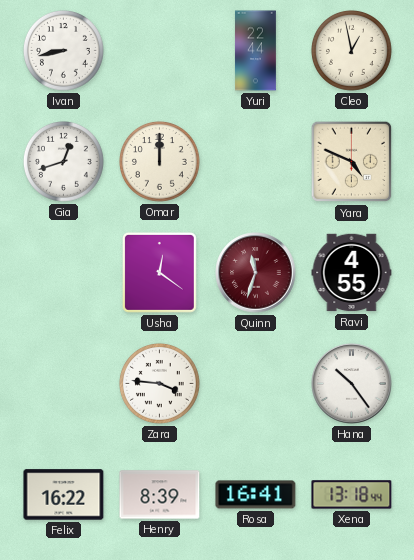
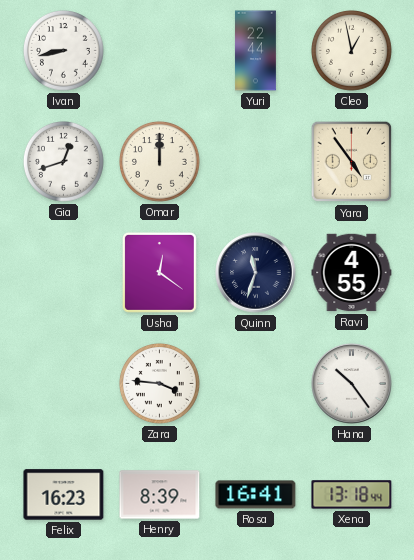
Yara: 4:49 -> 4:54
Quinn dial: burgundy -> navy
Felix: 16:22 -> 16:23
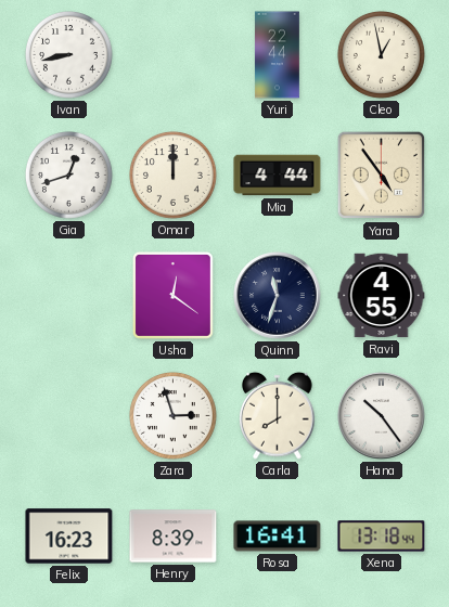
Mia: none -> 4:44
Zara: 3:46 -> 2:57
Carla: none -> 8:00
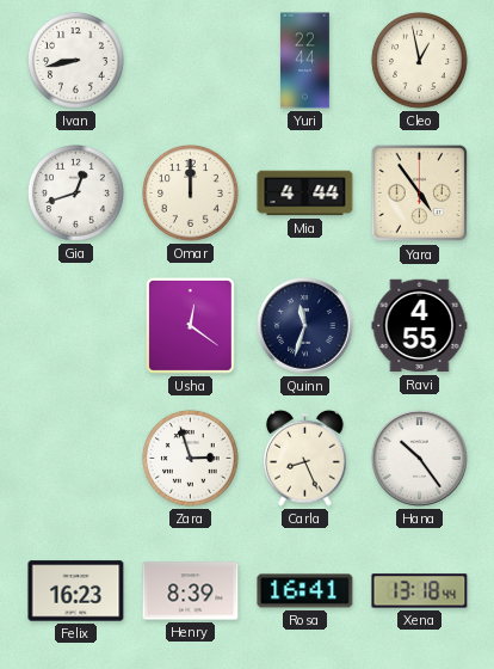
Carla: 8:00 -> 8:26
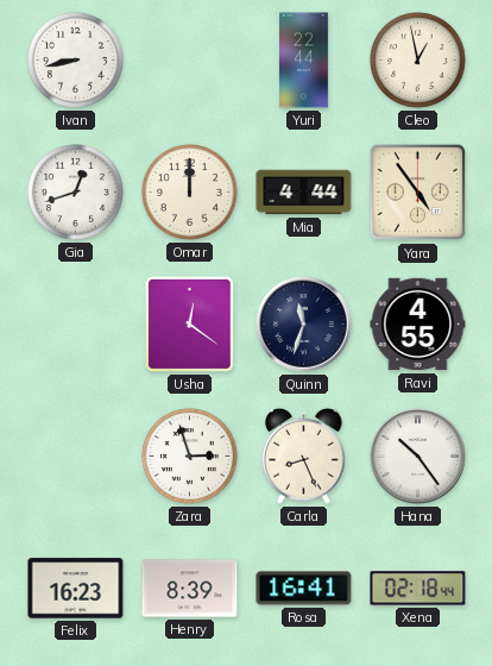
Xena: 13:18 -> 02:18
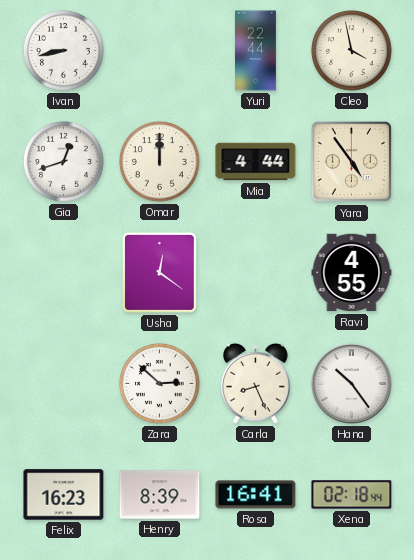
Cleo: 12:58 -> 3:58
Quinn: 11:33 -> none
Zara: 2:57 -> 2:52
